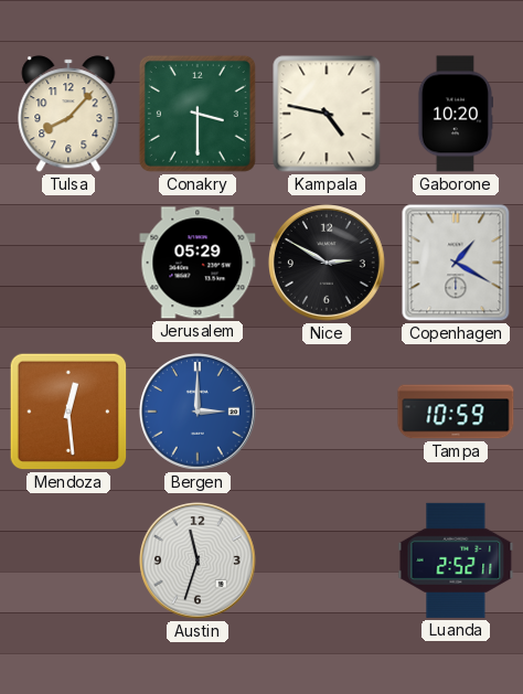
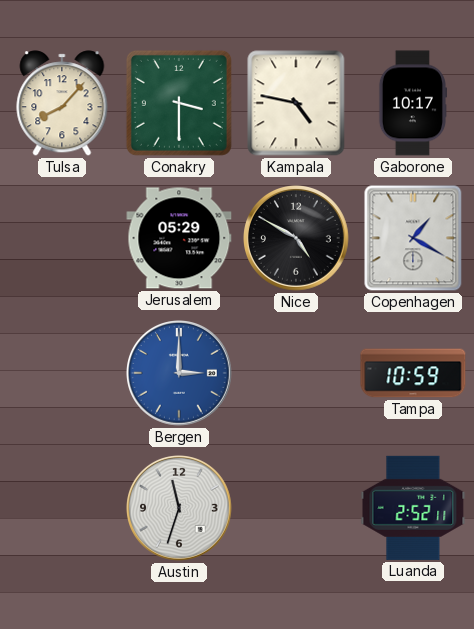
Gaborone: 10:20 -> 10:17
Nice: 2:50 -> 4:50
Mendoza: 12:29 -> none
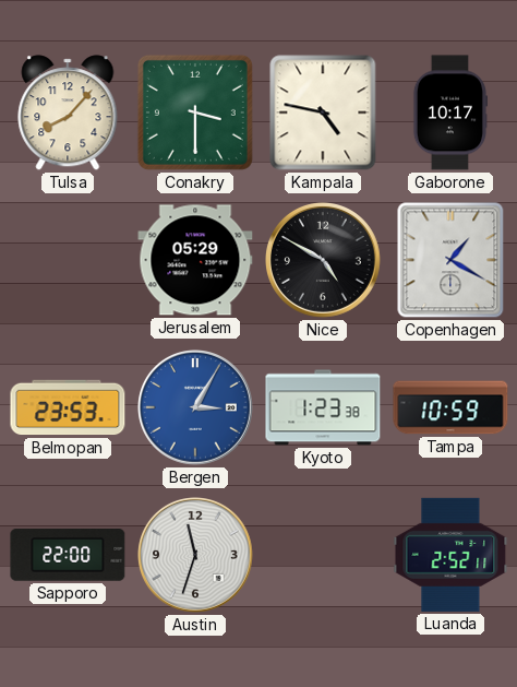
Belmopan: none -> 23:53
Bergen: 3:00 -> 3:05
Kyoto: none -> 1:23
Sapporo: none -> 22:00
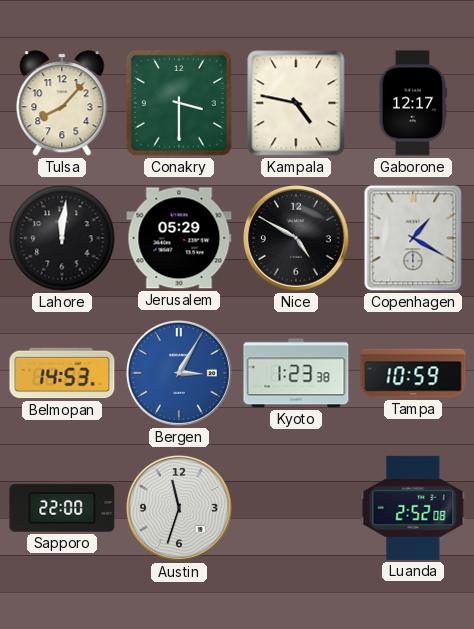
Gaborone: 10:17 -> 12:17
Lahore: none -> 12:01
Belmopan: 23:53 -> 14:53
Luanda: 2:52:11 -> 2:52:08
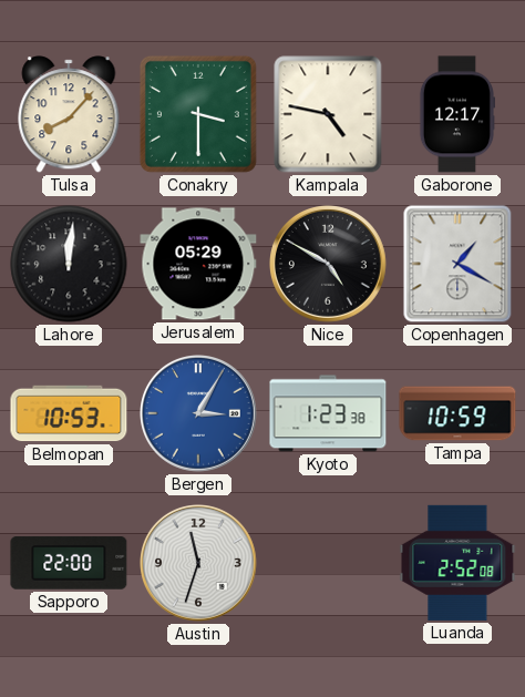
Belmopan: 14:53 -> 10:53
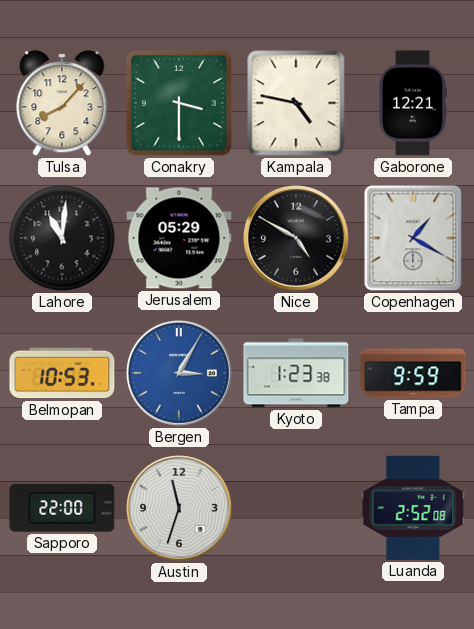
Gaborone: 12:17 -> 12:21
Lahore: 12:01 -> 11:01
Tampa: 10:59 -> 9:59
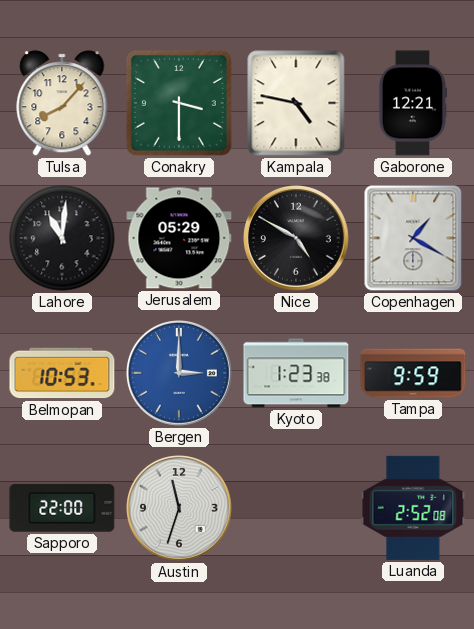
Bergen: 3:05 -> 3:00
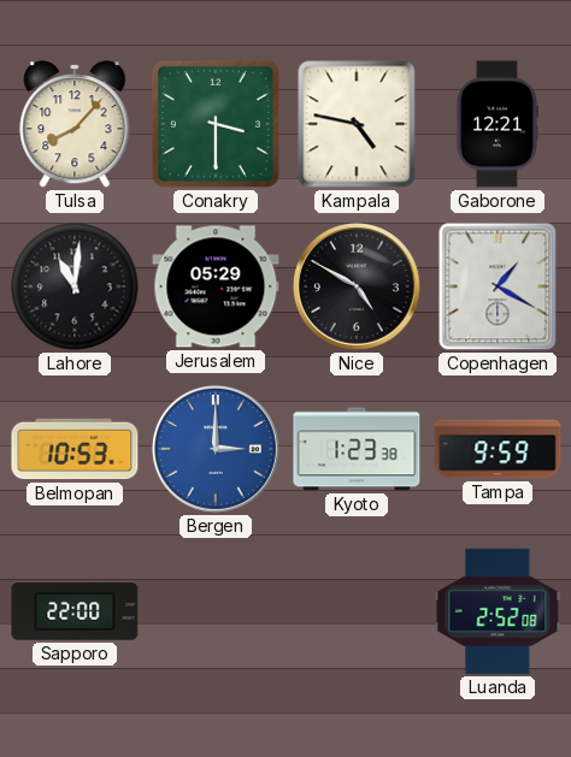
Austin: 11:33 -> none
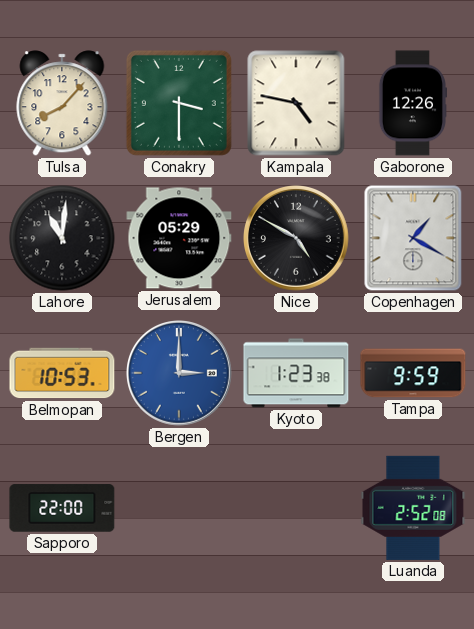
Gaborone: 12:21 -> 12:26
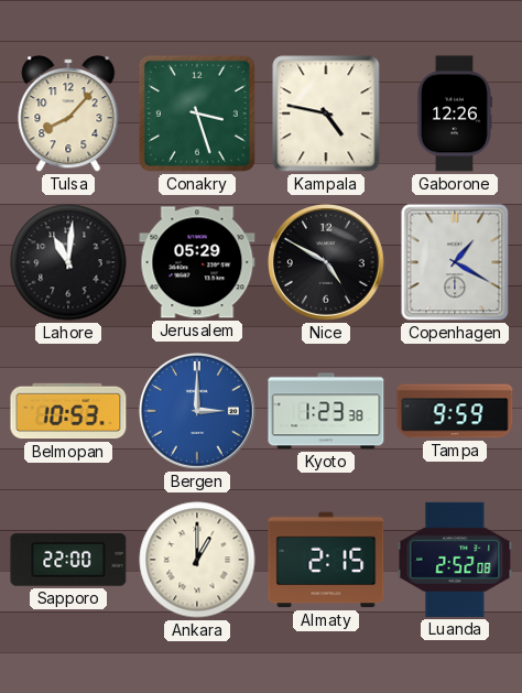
Conakry: 3:30 -> 3:27
Ankara: none -> 1:00
Almaty: none -> 2:15
